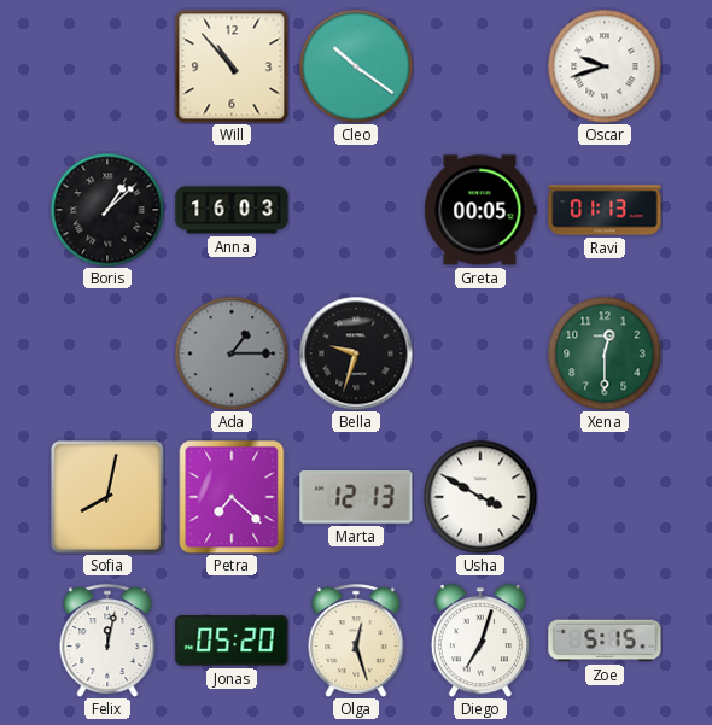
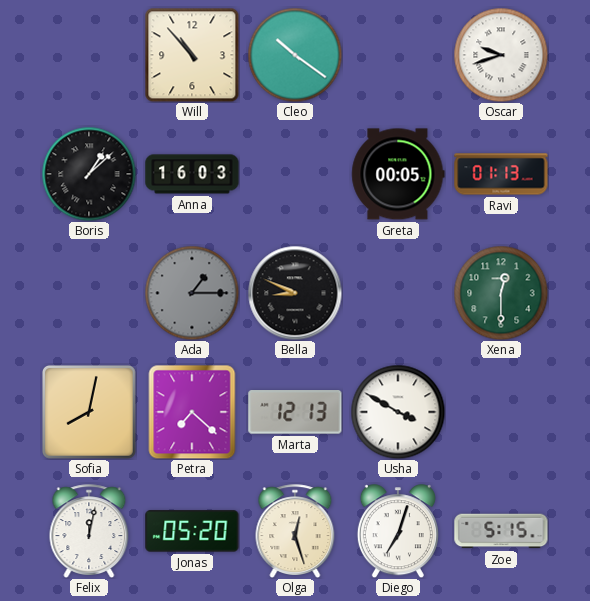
Bella: 9:33 -> 8:49
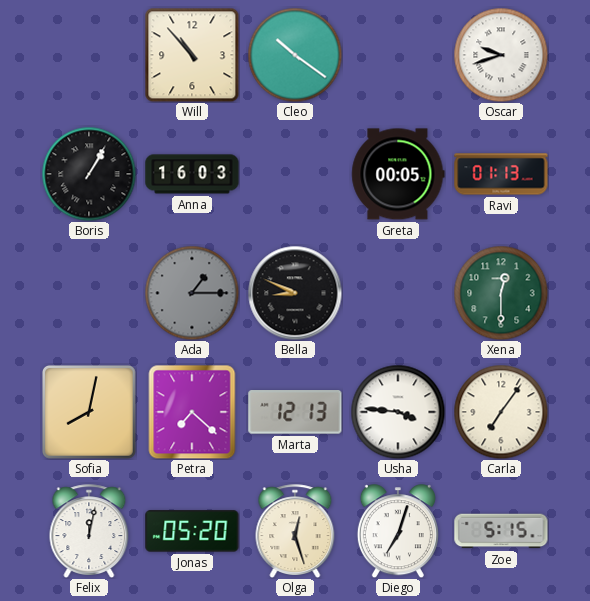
Boris: 1:08 -> 1:05
Usha: 3:50 -> 3:46
Carla: none -> 7:06
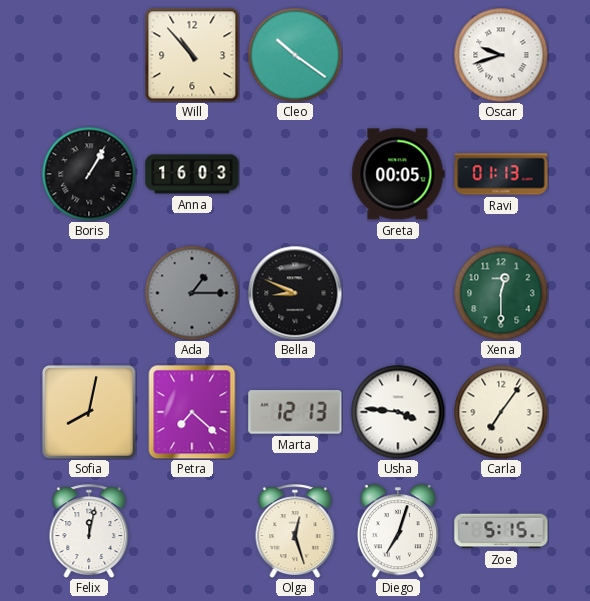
Jonas: 05:20 -> none
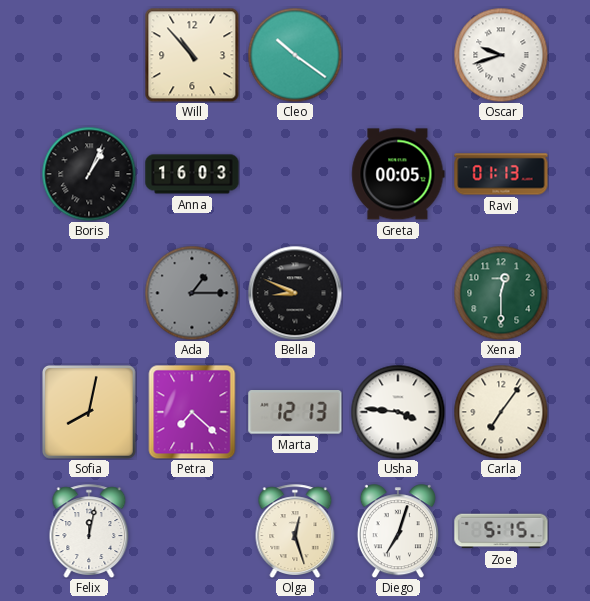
Boris: 1:05 -> 1:04
